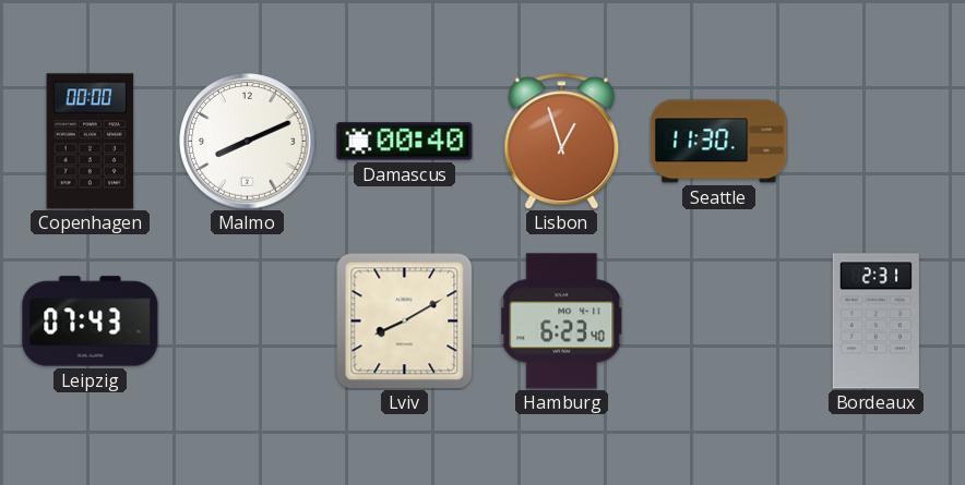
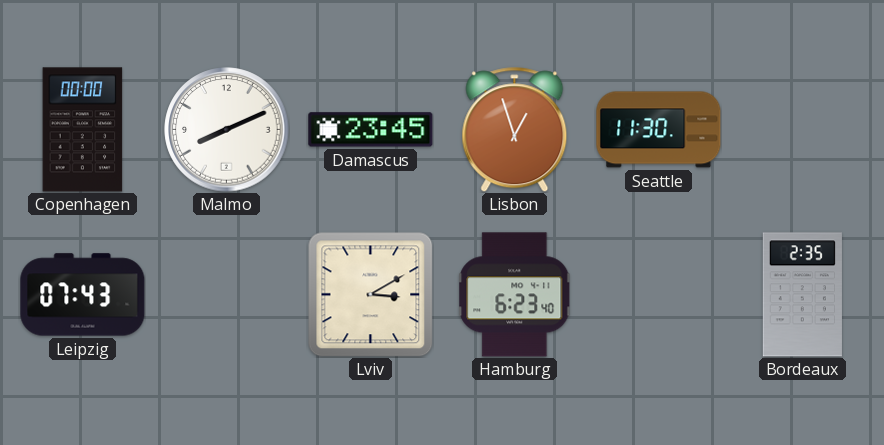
Damascus: 00:40 -> 23:45
Lviv: 8:10 -> 3:10
Bordeaux: 2:31 -> 2:35
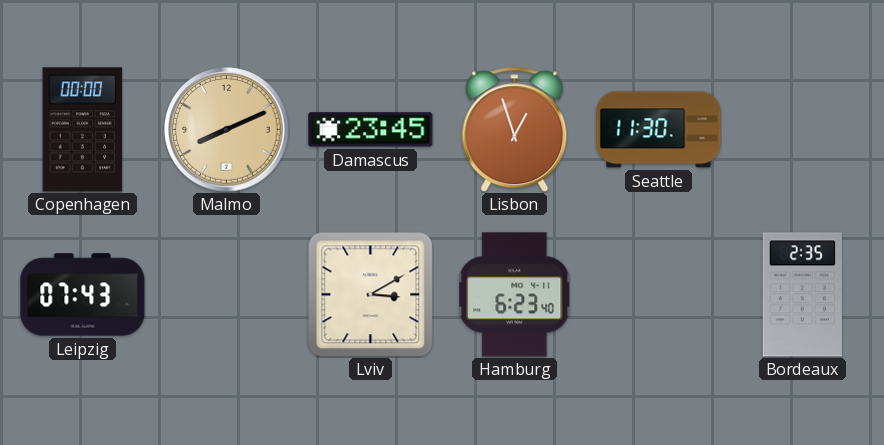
Malmo dial: white -> champagne
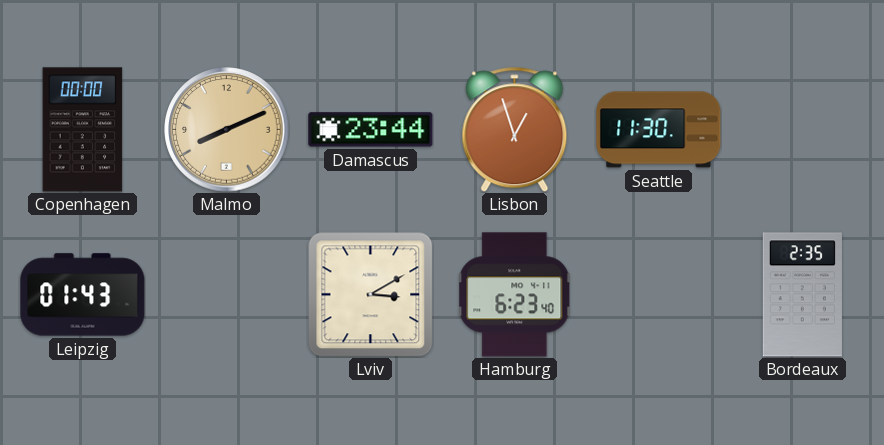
Damascus: 23:45 -> 23:44
Leipzig: 07:43 -> 01:43
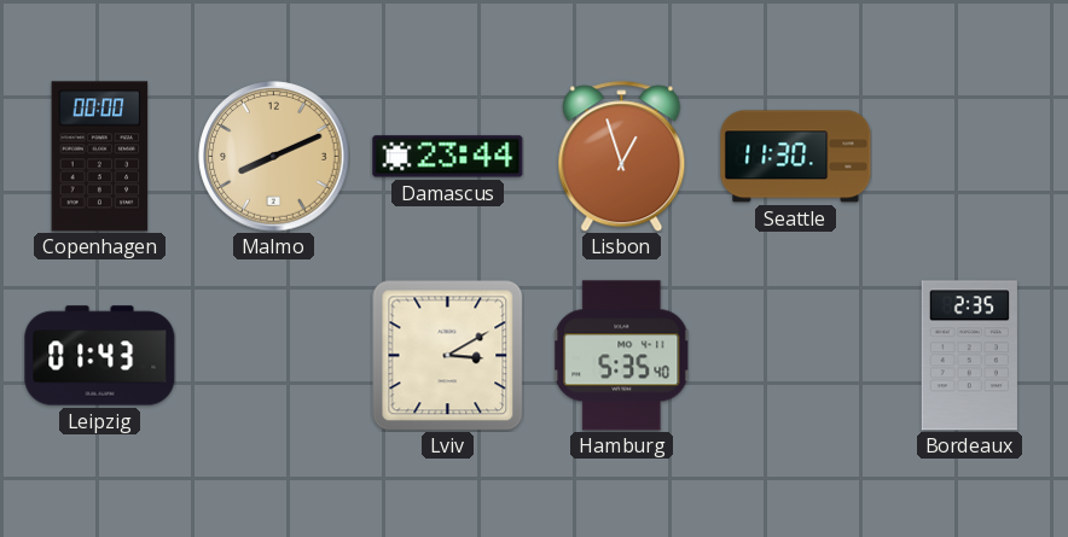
Hamburg: 6:23 -> 5:35
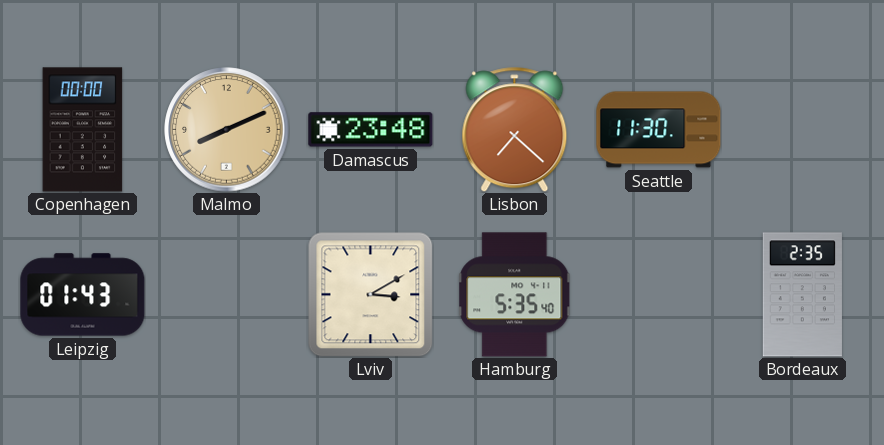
Damascus: 23:44 -> 23:48
Lisbon: 12:57 -> 7:22
